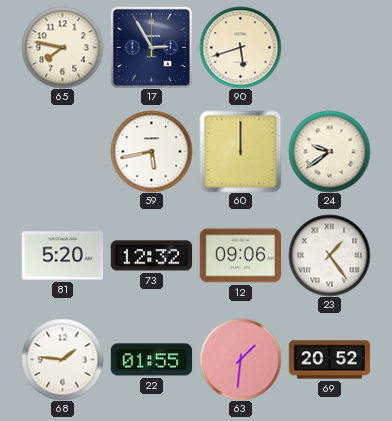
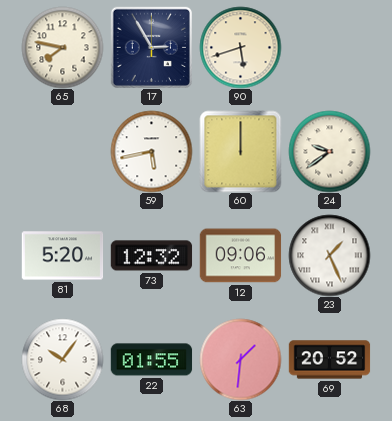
23: 1:24 -> 1:26
68: 1:46 -> 10:06
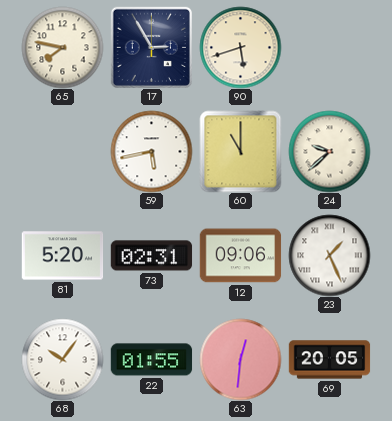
60: 12:00 -> 11:00
24: 9:39 -> 9:38
73: 12:32 -> 02:31
63: 1:31 -> 12:31
69: 20:52 -> 20:05
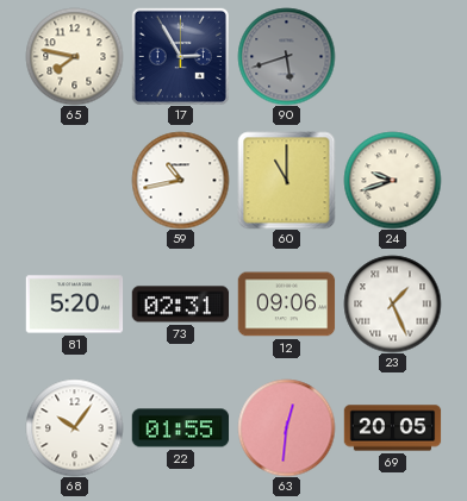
90 dial: cream -> grey
59: 5:43 -> 10:43
24: 9:38 -> 9:42
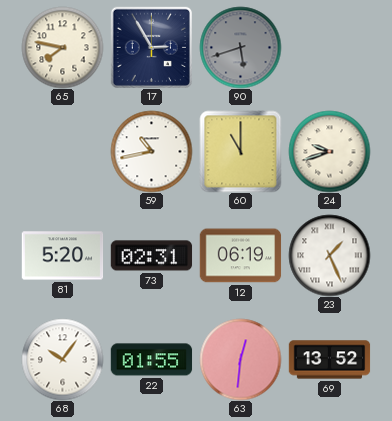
12: 09:06 -> 06:19
69: 20:05 -> 13:52
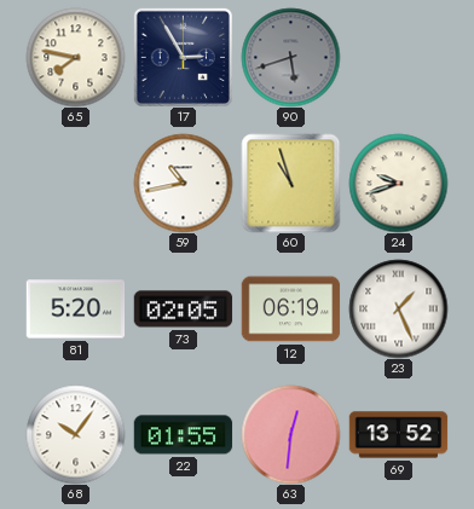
60: 11:00 -> 10:57
73: 02:31 -> 02:05
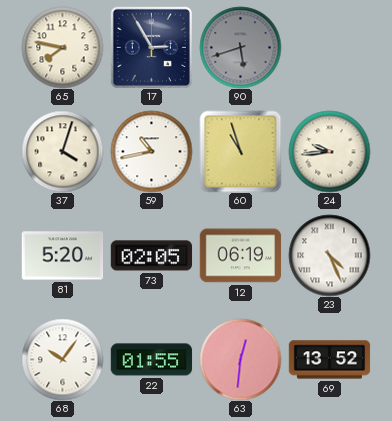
37: none -> 4:03
24: 9:42 -> 9:44
23: 1:26 -> 4:26
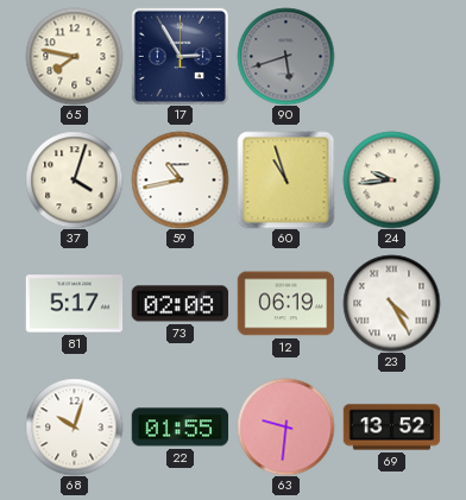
81: 5:20 -> 5:17
73: 02:05 -> 02:08
23: 4:26 -> 4:25
68: 10:06 -> 10:03
63: 12:31 -> 9:31
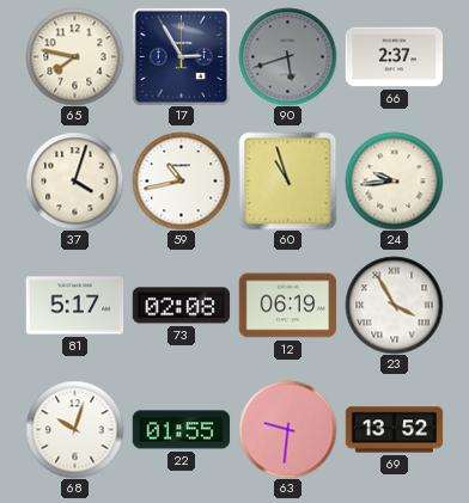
66: none -> 2:37
23: 4:25 -> 3:55
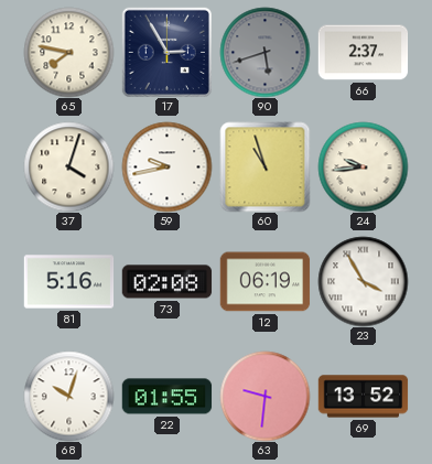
59: 10:43 -> 9:43
81: 5:17 -> 5:16
